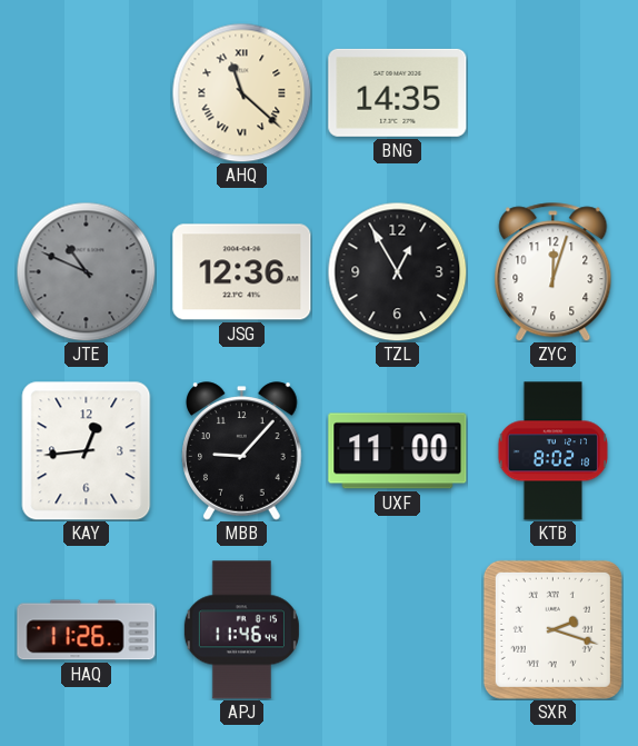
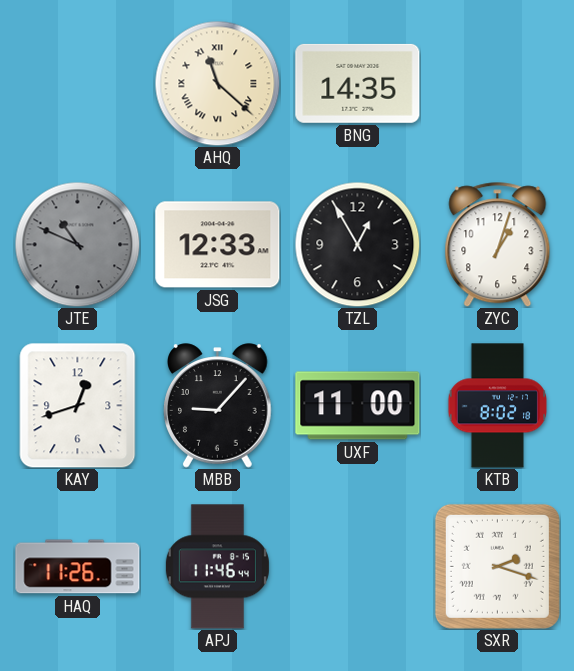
JSG: 12:36 -> 12:33
ZYC: 12:03 -> 1:03
KAY: 12:44 -> 12:42
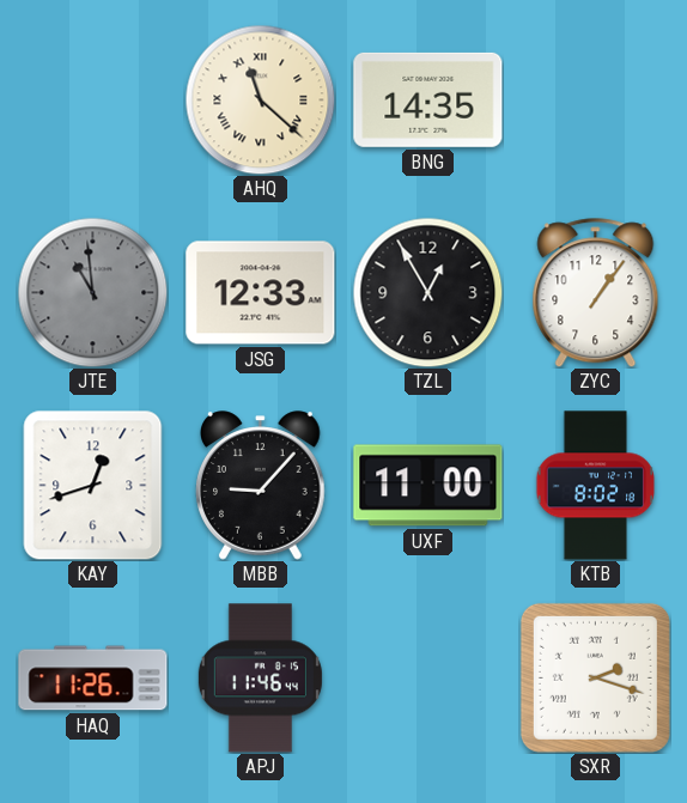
JTE: 10:49 -> 10:59
ZYC: 1:03 -> 1:06
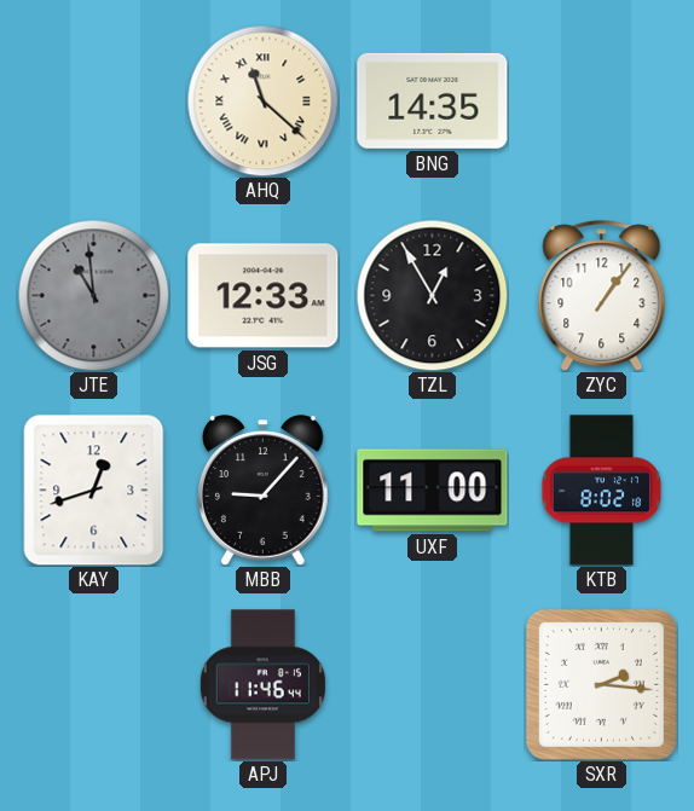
HAQ: 11:26 -> none
SXR: 2:18 -> 2:16
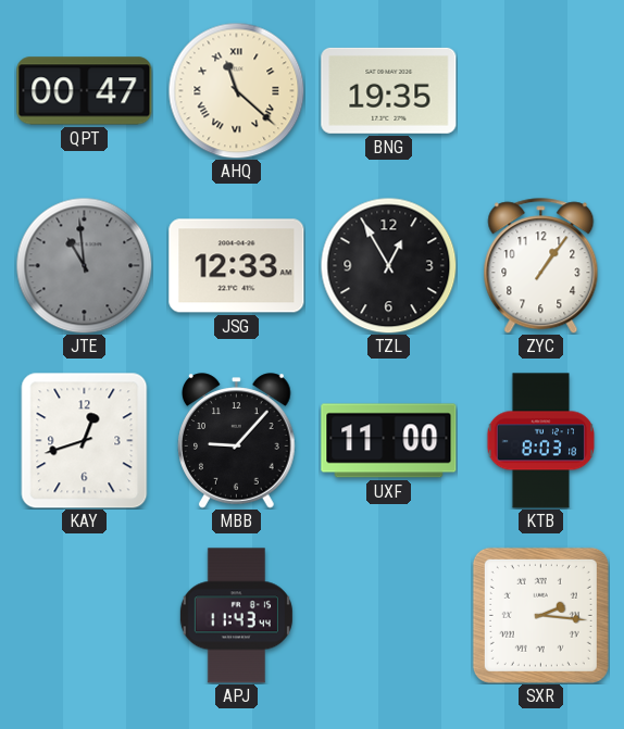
QPT: none -> 00:47
BNG: 14:35 -> 19:35
KTB: 8:02 -> 8:03
APJ: 11:46 -> 11:43
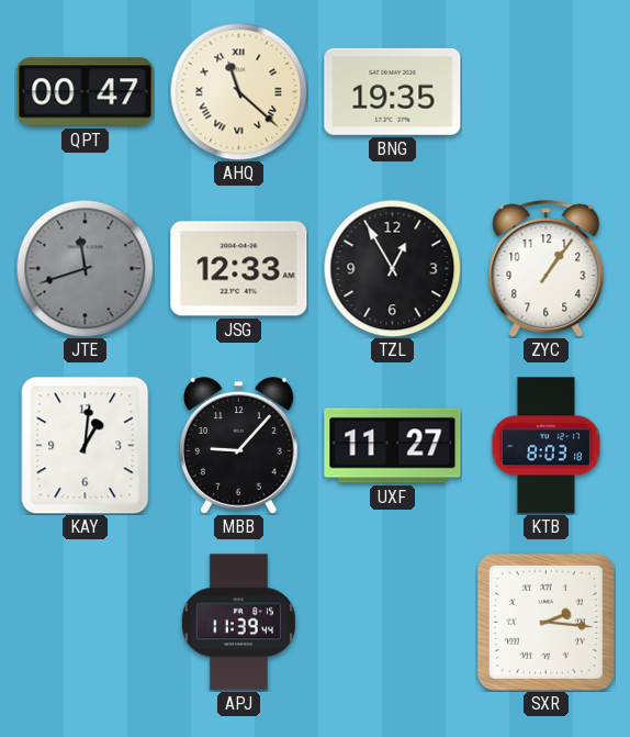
JTE: 10:59 -> 11:42
KAY: 12:42 -> 1:01
UXF: 11:00 -> 11:27
APJ: 11:43 -> 11:39
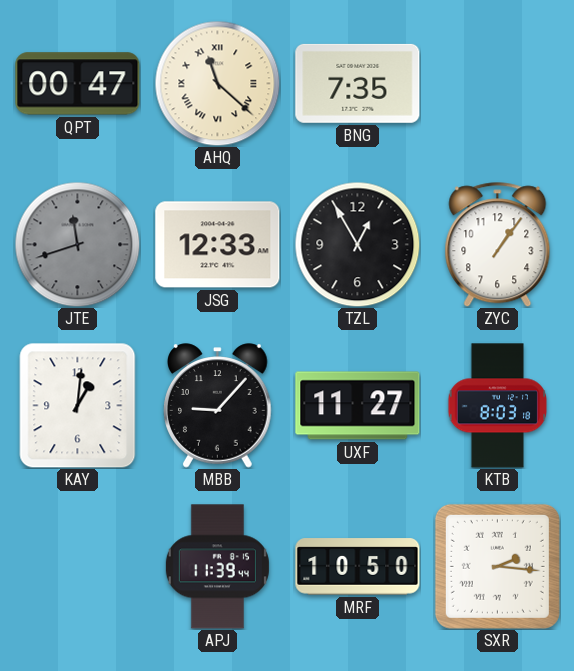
BNG: 19:35 -> 7:35
MRF: none -> 10:50
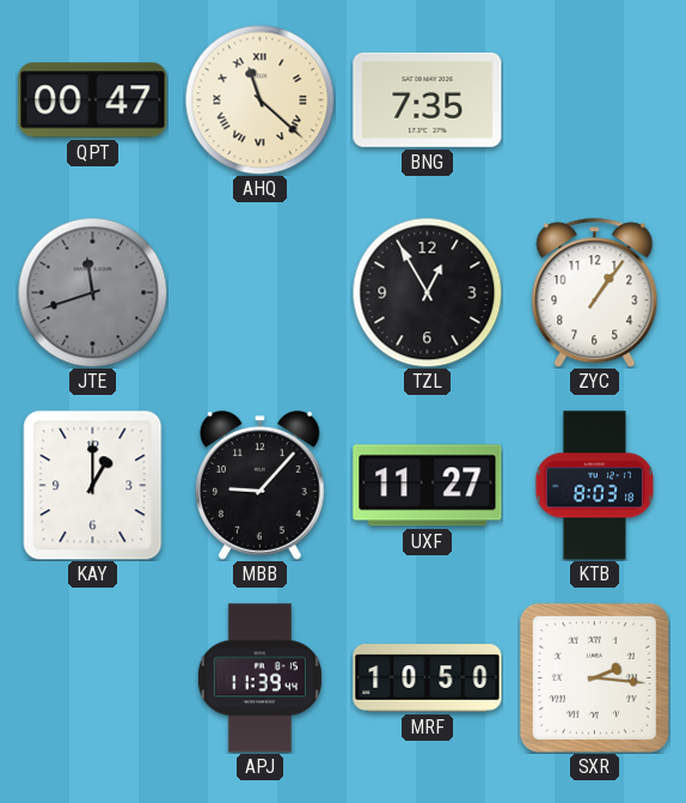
JSG: 12:33 -> none
KAY: 1:01 -> 1:00
